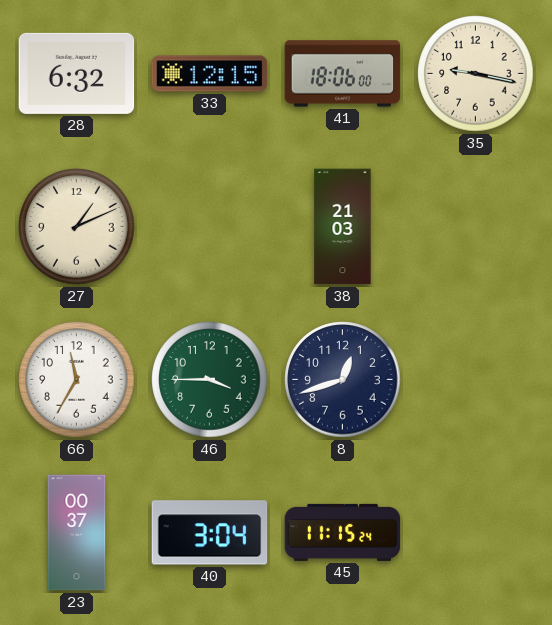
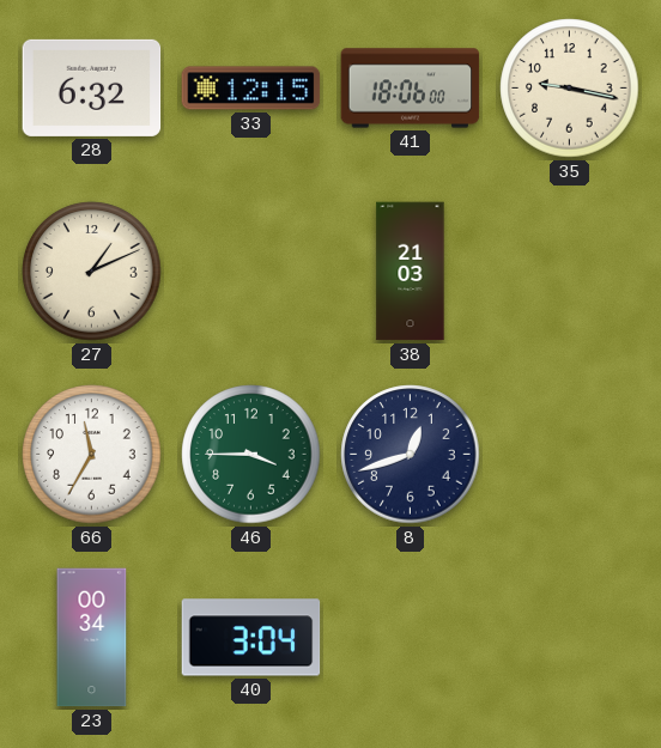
23: 00:37 -> 00:34
45: 11:15 -> none
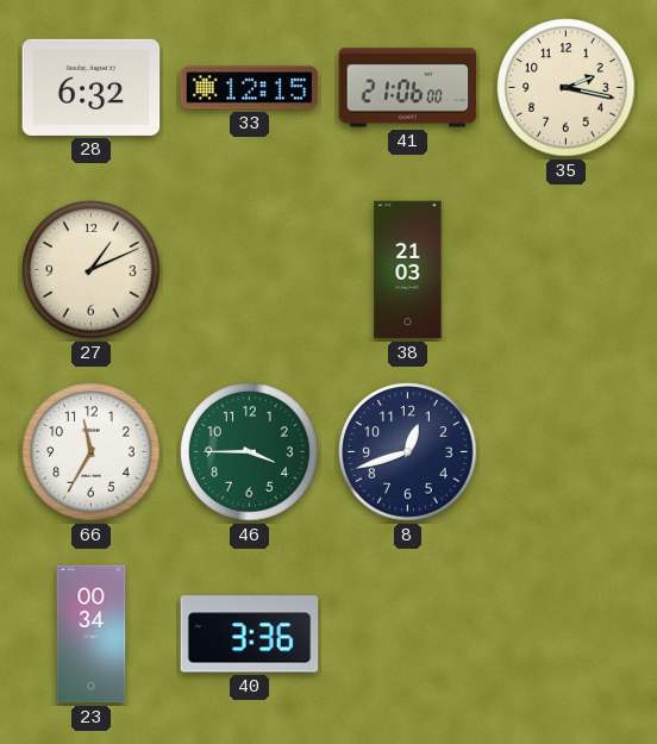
41: 18:06 -> 21:06
35: 9:17 -> 2:17
40: 3:04 -> 3:36
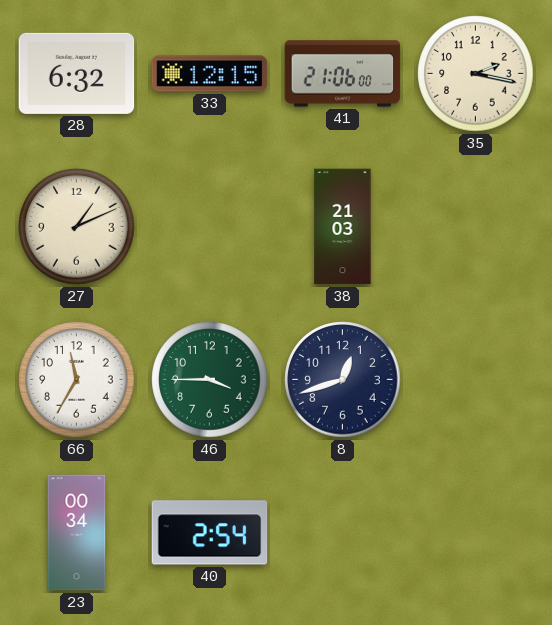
40: 3:36 -> 2:54
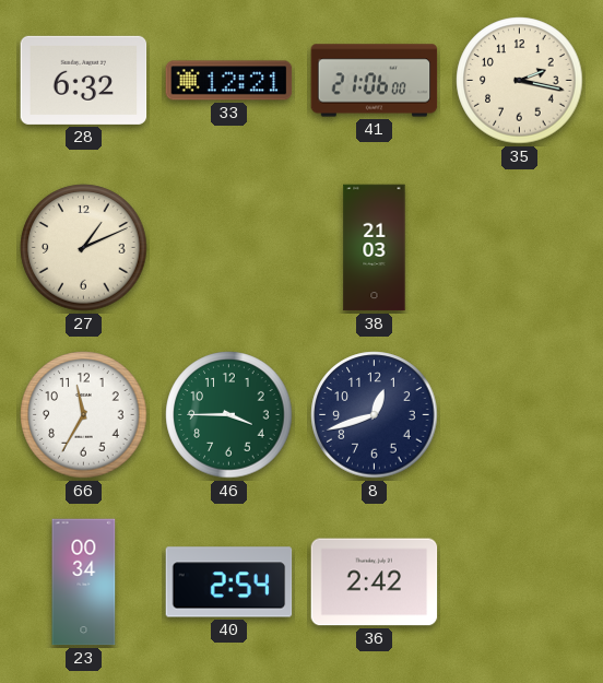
33: 12:15 -> 12:21
36: none -> 2:42
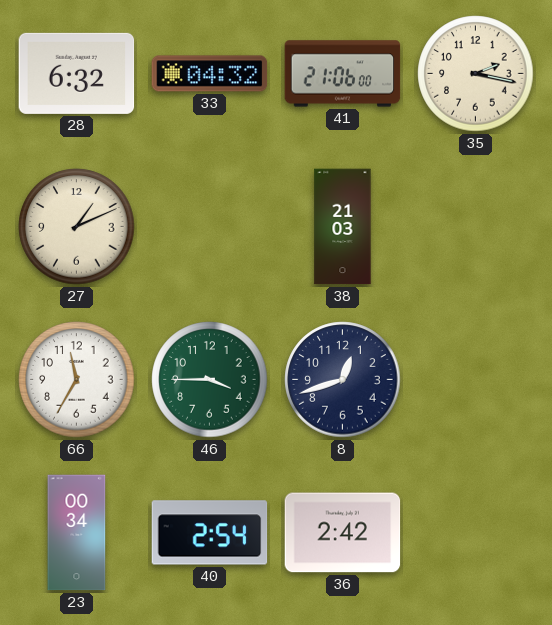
33: 12:21 -> 04:32
